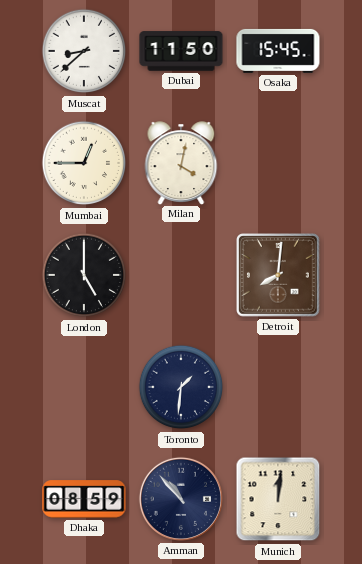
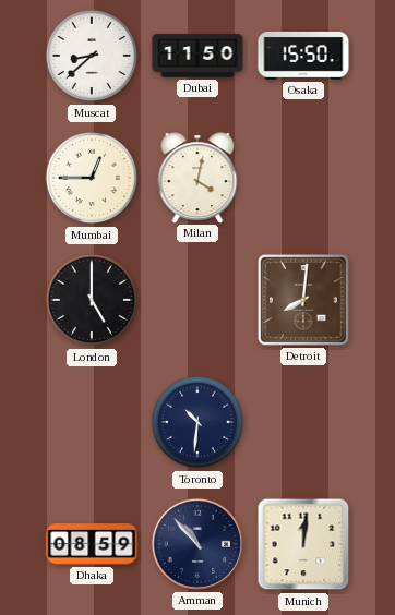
Osaka: 15:45 -> 15:50
Toronto: 1:31 -> 10:31
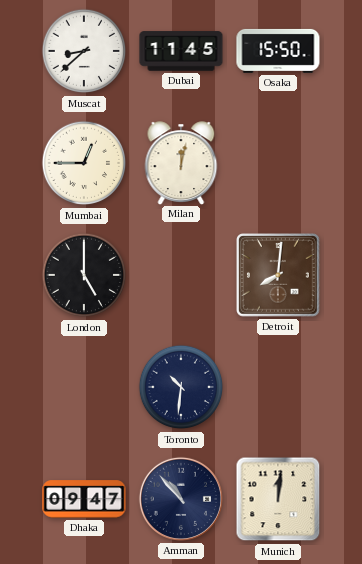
Dubai: 11:50 -> 11:45
Milan: 4:02 -> 12:02
Dhaka: 08:59 -> 09:47
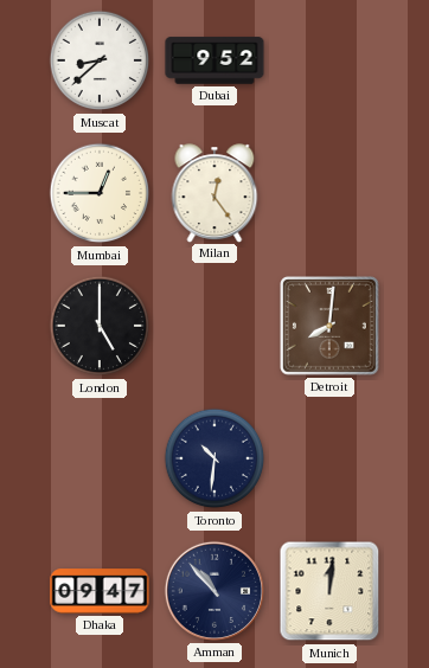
Dubai: 11:45 -> 9:52
Osaka: 15:50 -> none
Milan: 12:02 -> 12:24
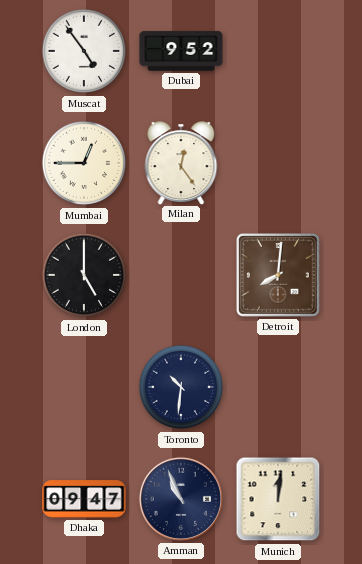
Muscat: 8:38 -> 4:54
Amman: 10:53 -> 10:56
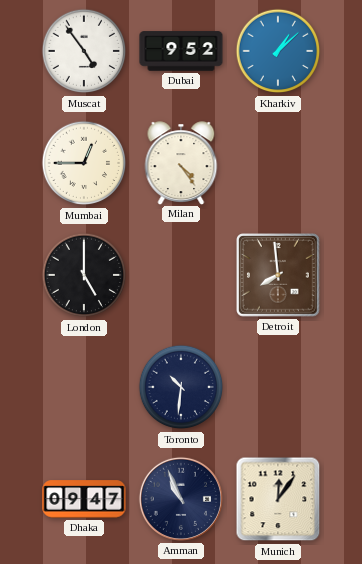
Kharkiv: none -> 1:08
Milan: 12:24 -> 4:24
Detroit: 8:01 -> 7:59
Munich: 12:01 -> 12:06
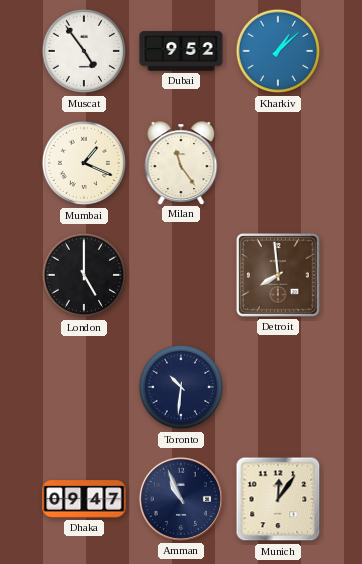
Mumbai: 12:45 -> 1:19
Milan: 4:24 -> 11:24
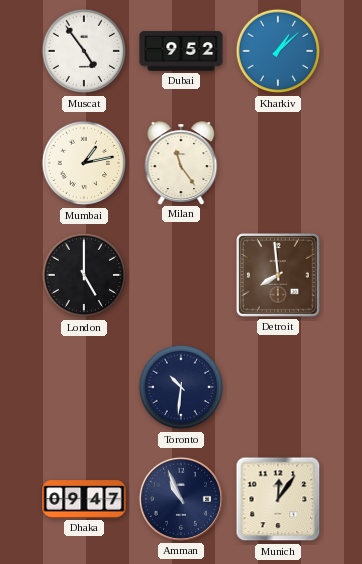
Mumbai: 1:19 -> 1:13
